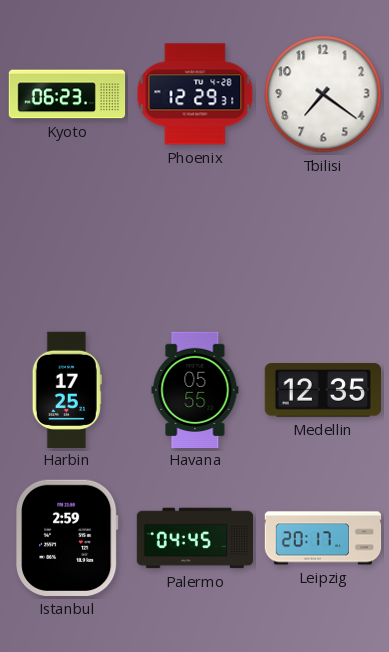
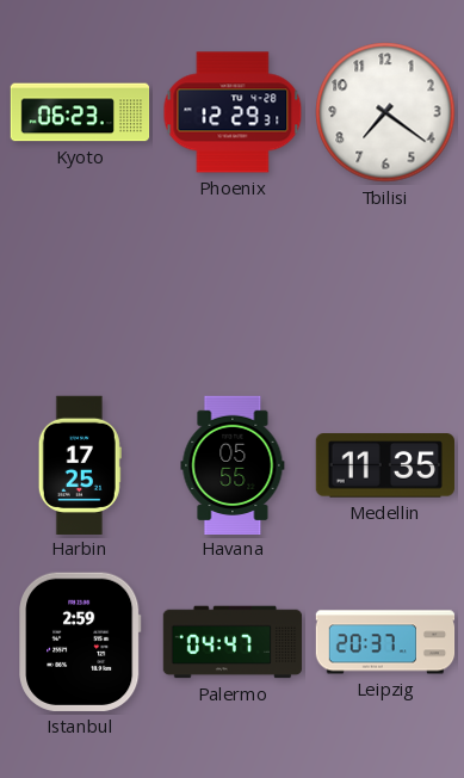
Medellin: 12:35 -> 11:35
Palermo: 04:45 -> 04:47
Leipzig: 20:17 -> 20:37
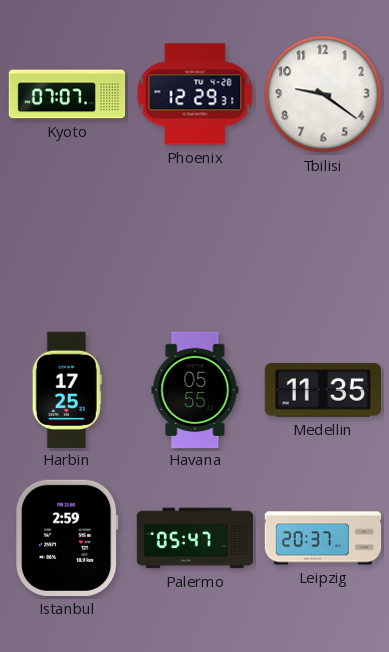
Kyoto: 06:23 -> 07:07
Tbilisi: 7:21 -> 9:21
Palermo: 04:47 -> 05:47
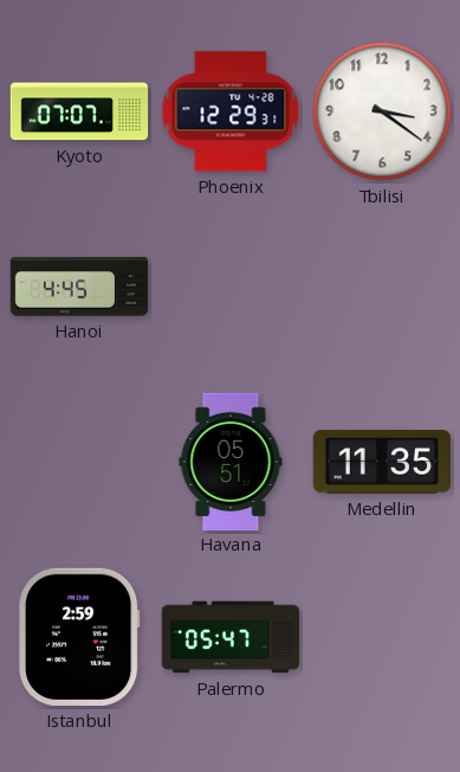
Tbilisi: 9:21 -> 3:21
Hanoi: none -> 4:45
Harbin: 17:25 -> none
Havana: 05:55 -> 05:51
Leipzig: 20:37 -> none
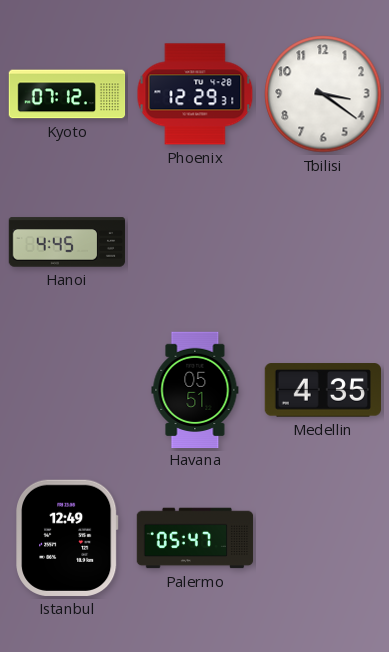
Kyoto: 07:07 -> 07:12
Medellin: 11:35 -> 4:35
Istanbul: 2:59 -> 12:49
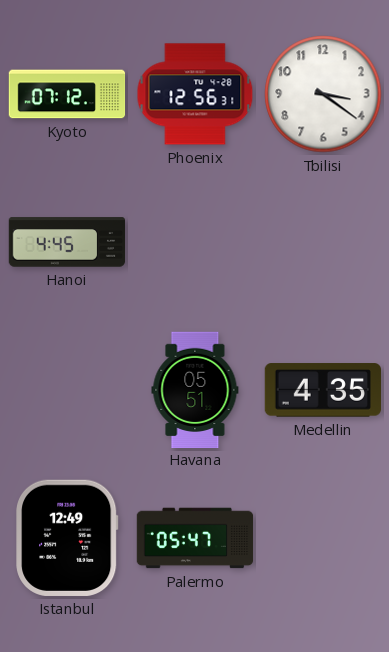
Phoenix: 12:29 -> 12:56
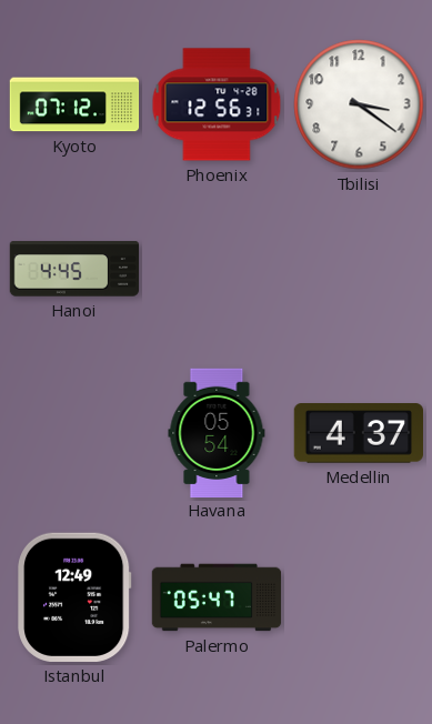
Havana: 05:51 -> 05:54
Medellin: 4:35 -> 4:37
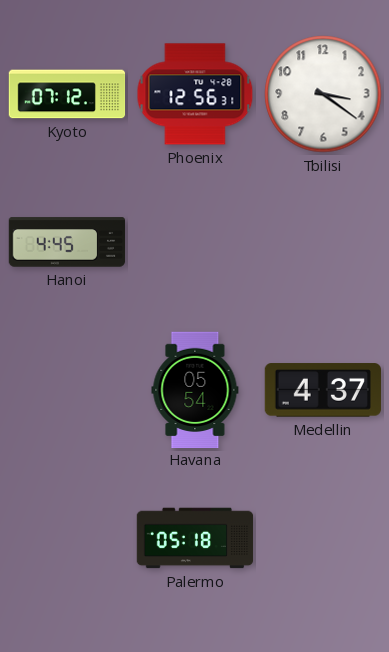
Istanbul: 12:49 -> none
Palermo: 05:47 -> 05:18
